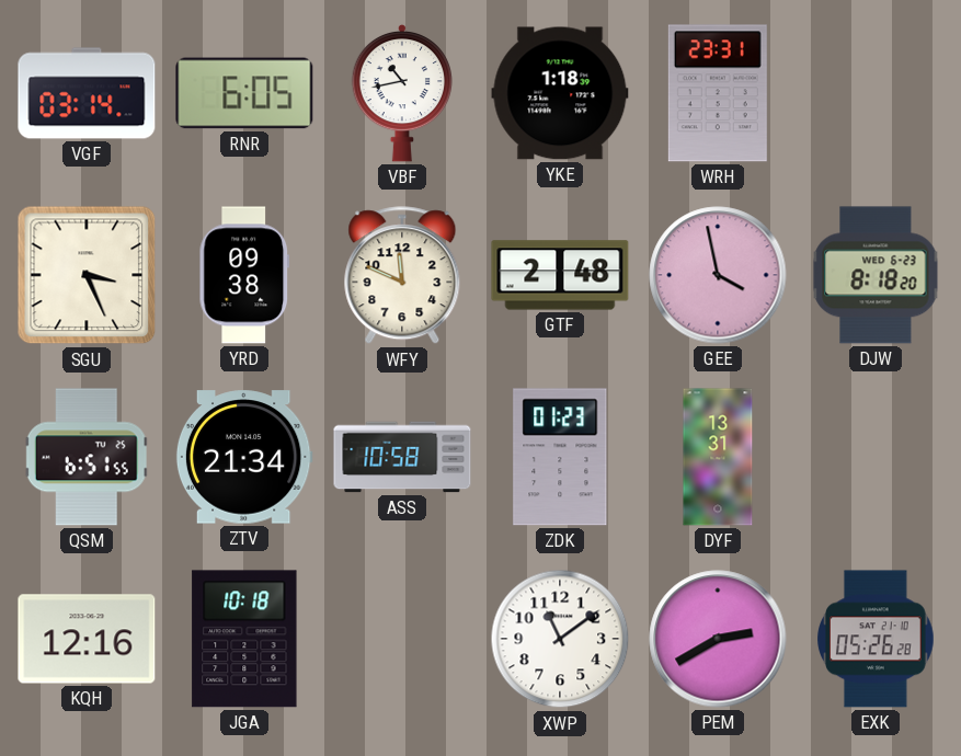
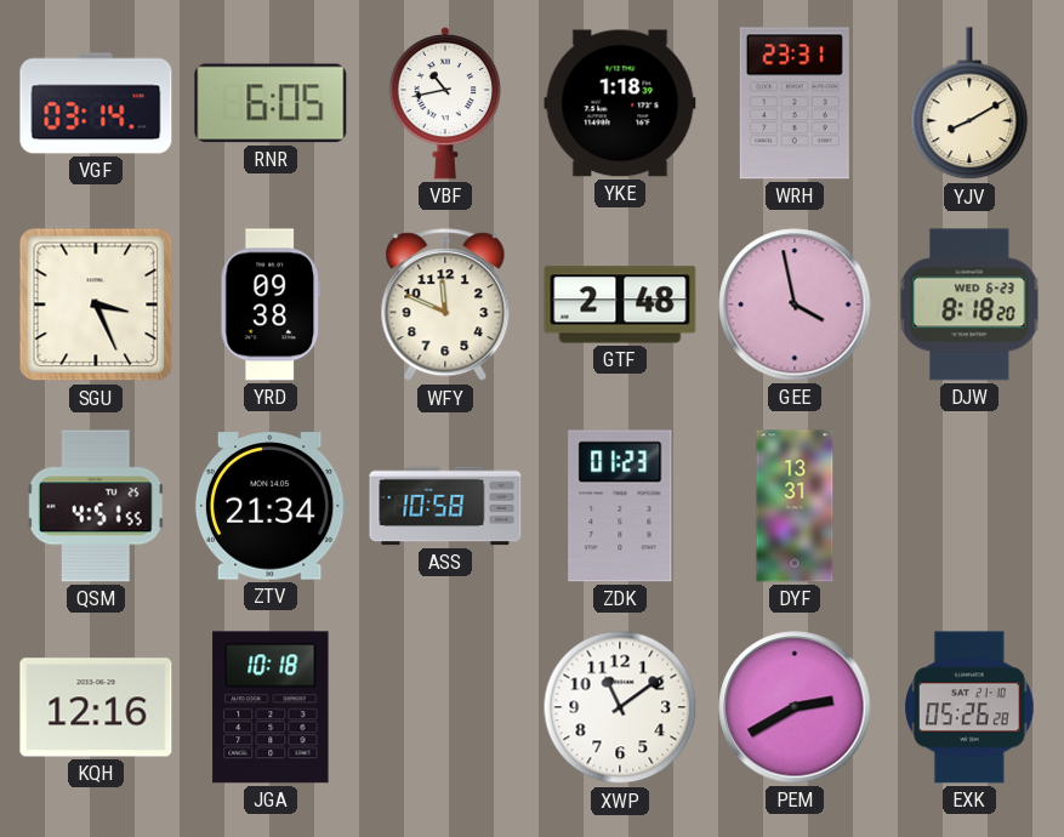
YJV: none -> 8:10
QSM: 6:51 -> 4:51
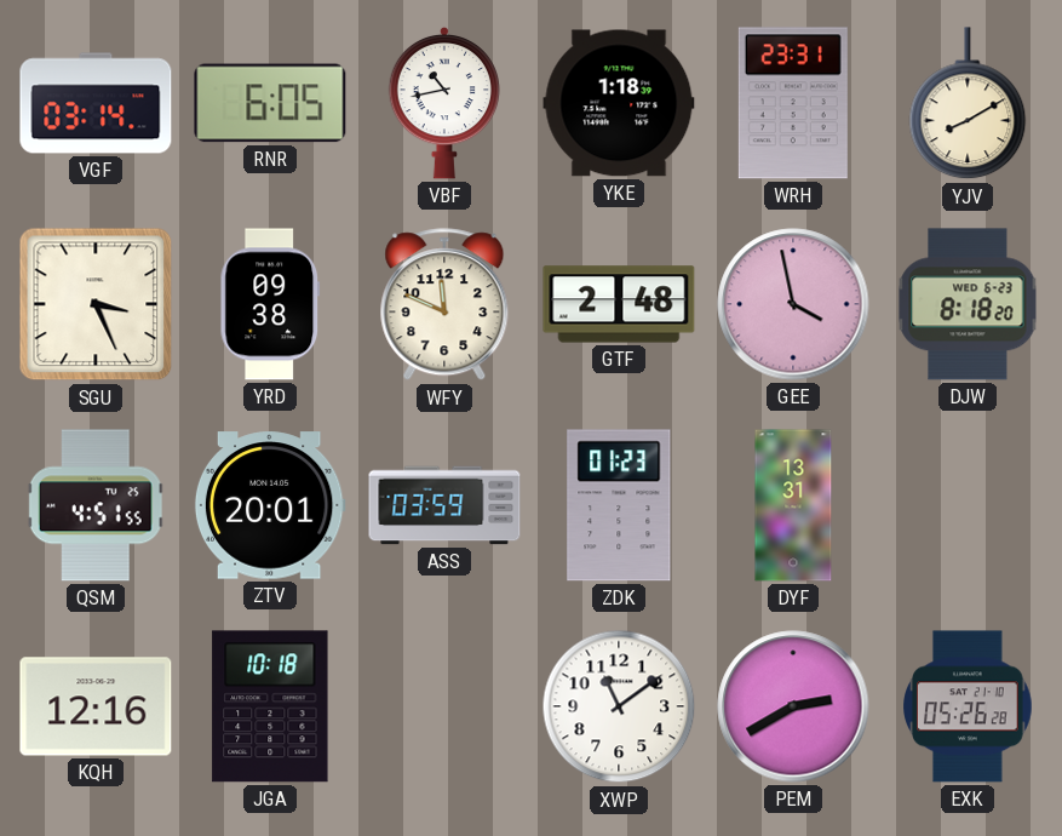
ZTV: 21:34 -> 20:01
ASS: 10:58 -> 03:59
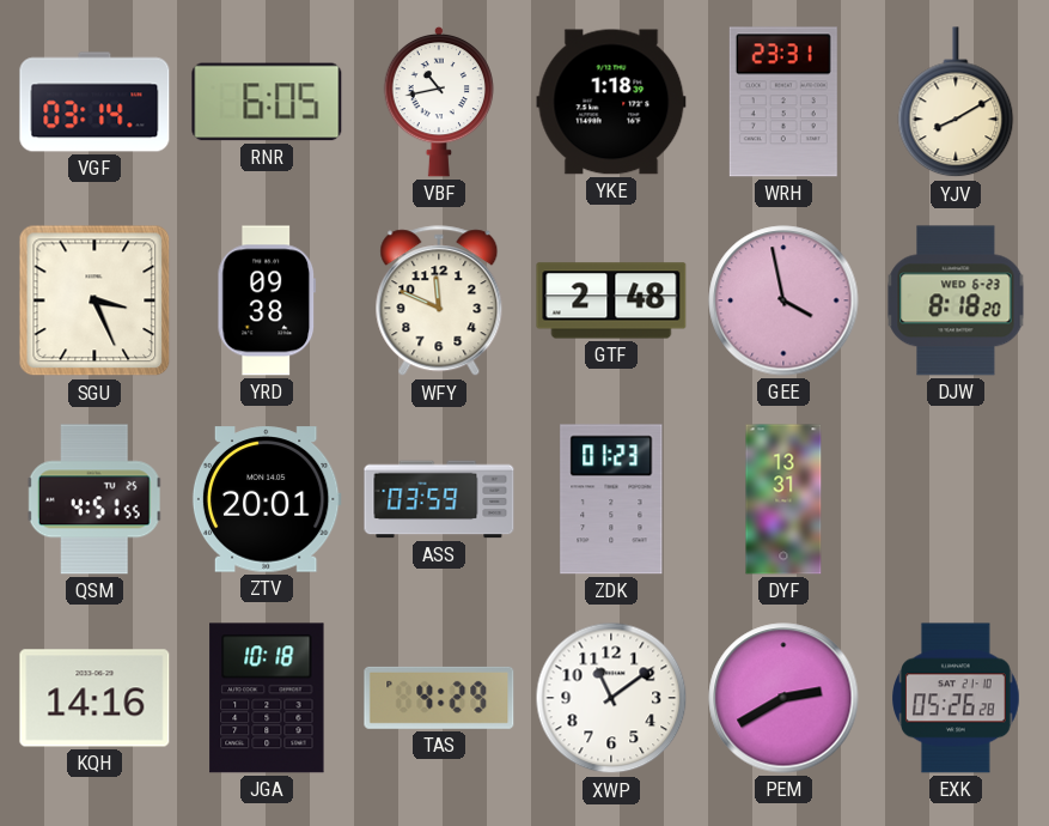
KQH: 12:16 -> 14:16
TAS: none -> 4:29
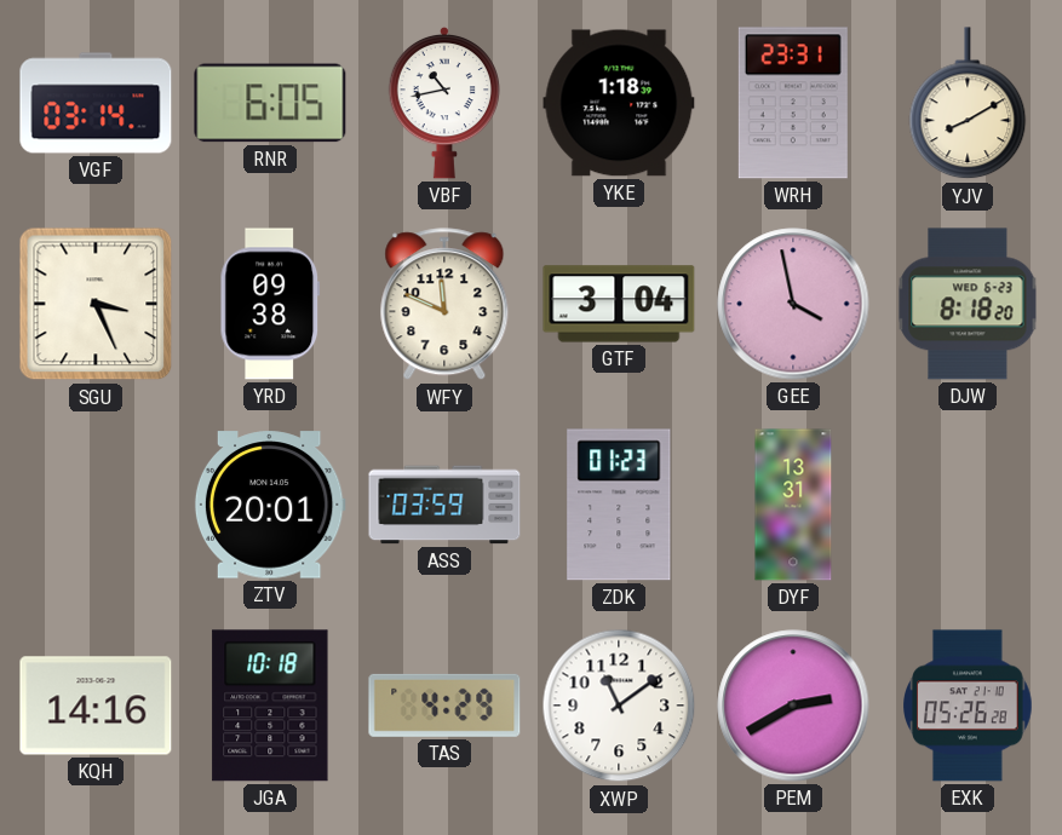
GTF: 2:48 -> 3:04
QSM: 4:51 -> none
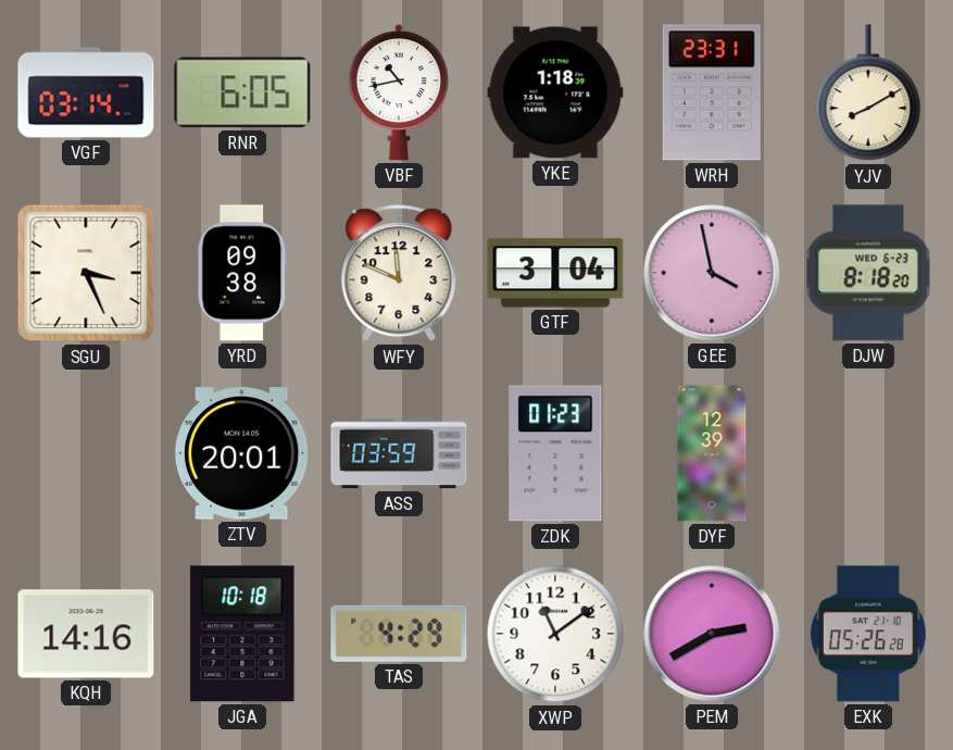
DYF: 13:31 -> 12:39
